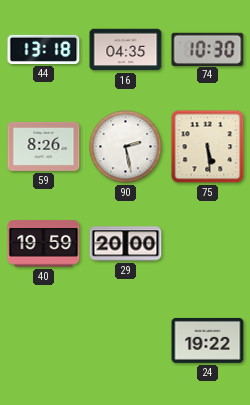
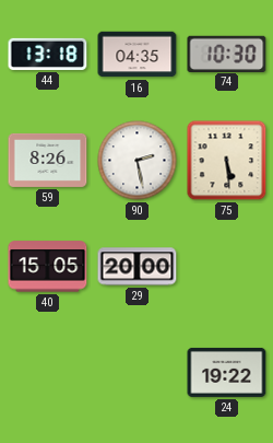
40: 19:59 -> 15:05
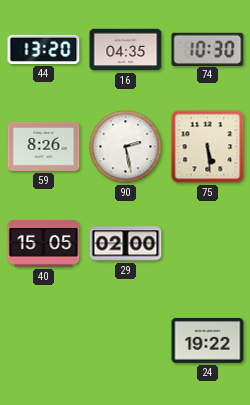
44: 13:18 -> 13:20
29: 20:00 -> 02:00
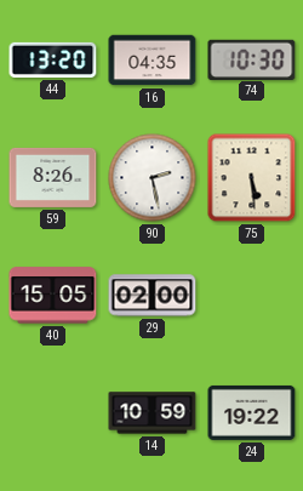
14: none -> 10:59
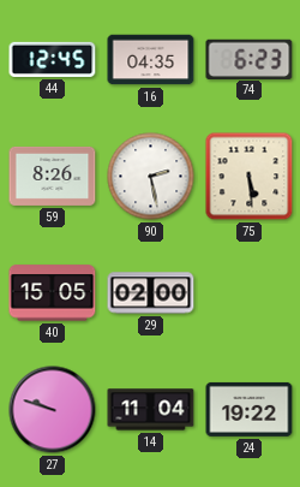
44: 13:20 -> 12:45
74: 10:30 -> 6:23
27: none -> 9:48
14: 10:59 -> 11:04
